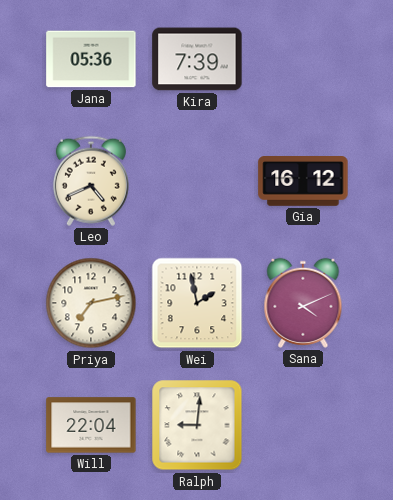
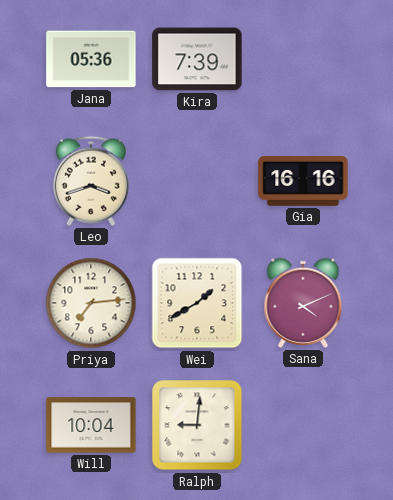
Leo: 4:41 -> 3:42
Gia: 16:12 -> 16:16
Priya: 7:13 -> 7:14
Wei: 1:58 -> 1:40
Will: 22:04 -> 10:04
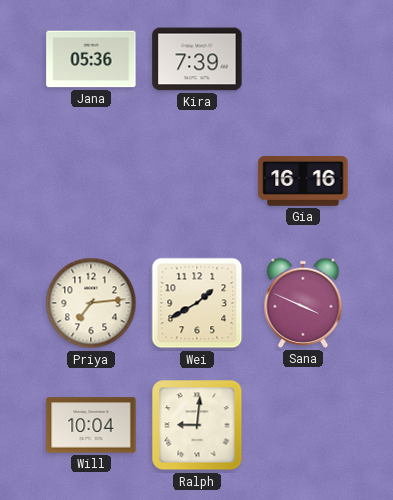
Leo: 3:42 -> none
Sana: 4:11 -> 3:49
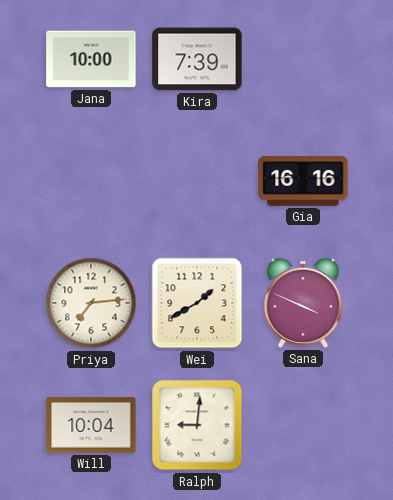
Jana: 05:36 -> 10:00
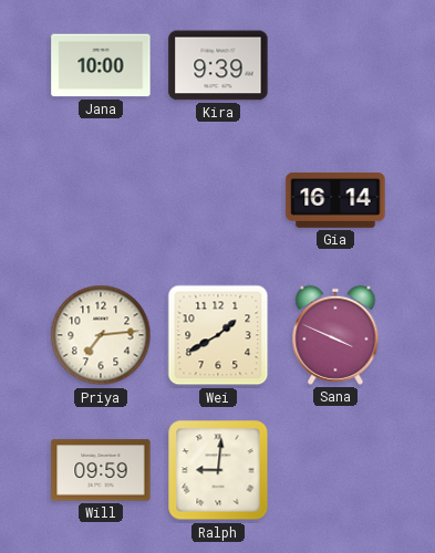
Kira: 7:39 -> 9:39
Gia: 16:16 -> 16:14
Will: 10:04 -> 09:59
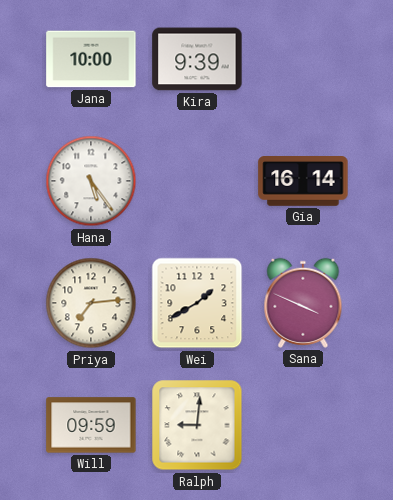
Hana: none -> 5:24
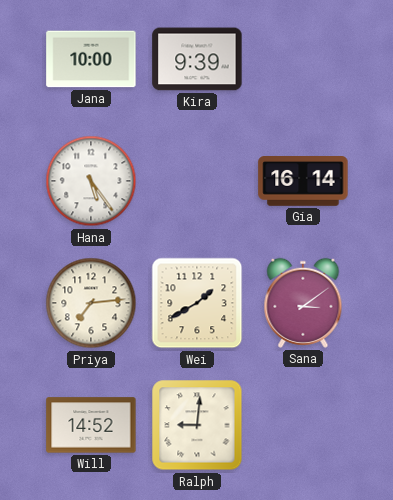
Sana: 3:49 -> 3:09
Will: 09:59 -> 14:52
